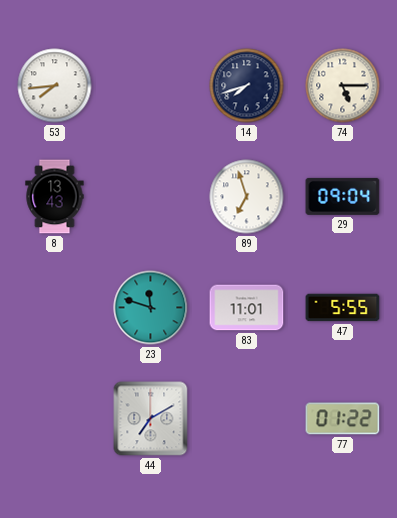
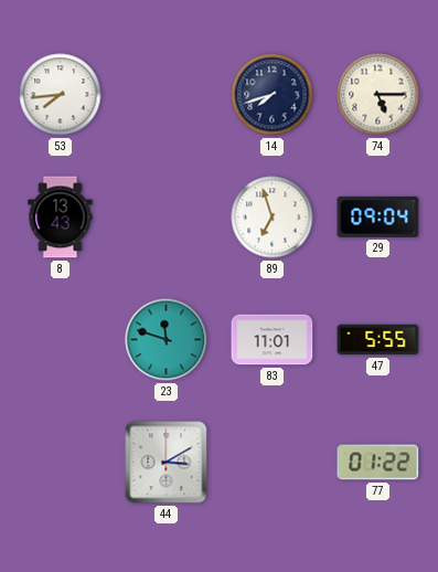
44: 7:10 -> 3:10
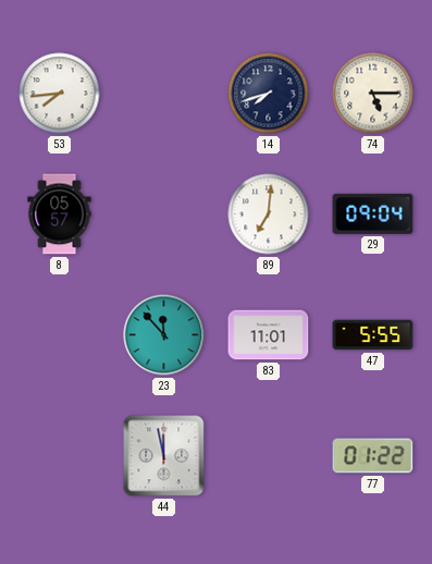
8: 13:43 -> 05:57
89: 6:57 -> 7:01
23: 11:48 -> 11:53
44: 3:10 -> 11:58
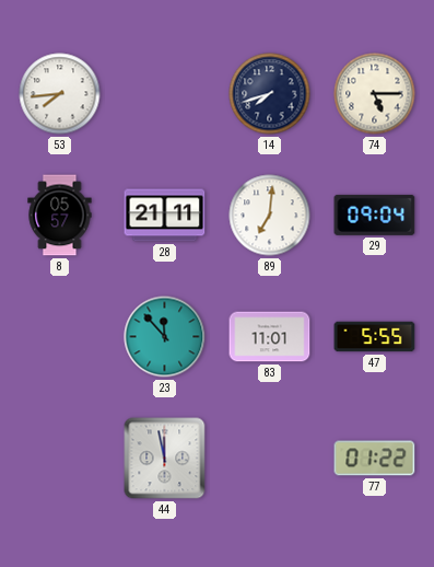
28: none -> 21:11
